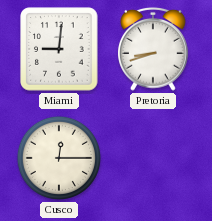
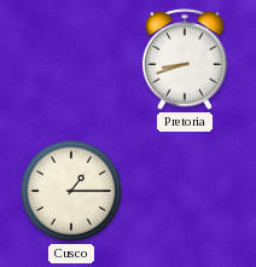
Miami: 9:01 -> none
Cusco: 12:15 -> 1:15
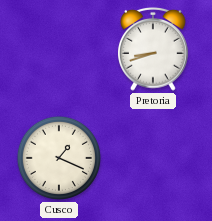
Cusco: 1:15 -> 1:19
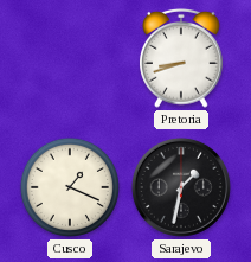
Sarajevo: none -> 1:32
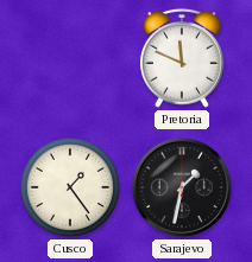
Pretoria: 8:42 -> 11:49
Cusco: 1:19 -> 1:24
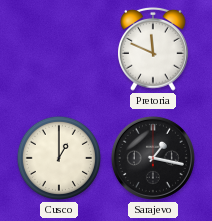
Cusco: 1:24 -> 1:00
Sarajevo: 1:32 -> 1:17
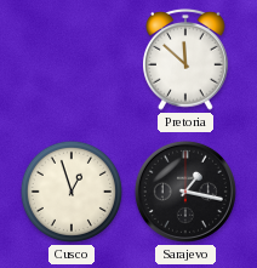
Pretoria: 11:49 -> 11:52
Cusco: 1:00 -> 12:57
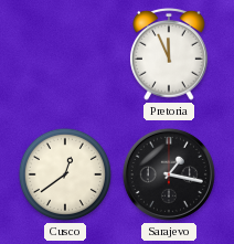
Pretoria: 11:52 -> 11:56
Cusco: 12:57 -> 12:39
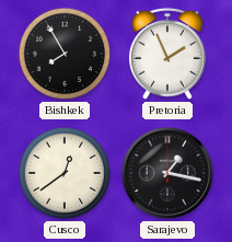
Bishkek: none -> 7:55
Pretoria: 11:56 -> 1:56
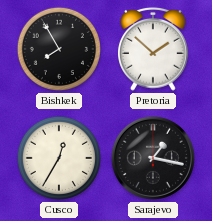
Pretoria: 1:56 -> 1:52
Cusco: 12:39 -> 12:35
